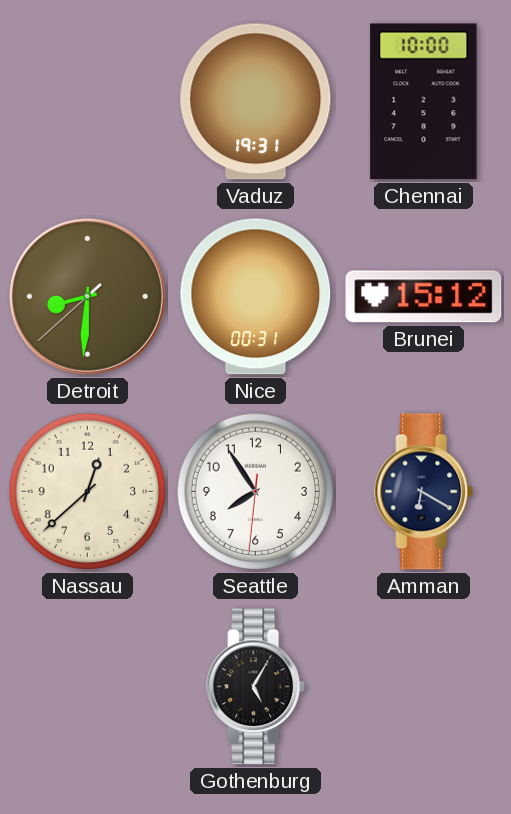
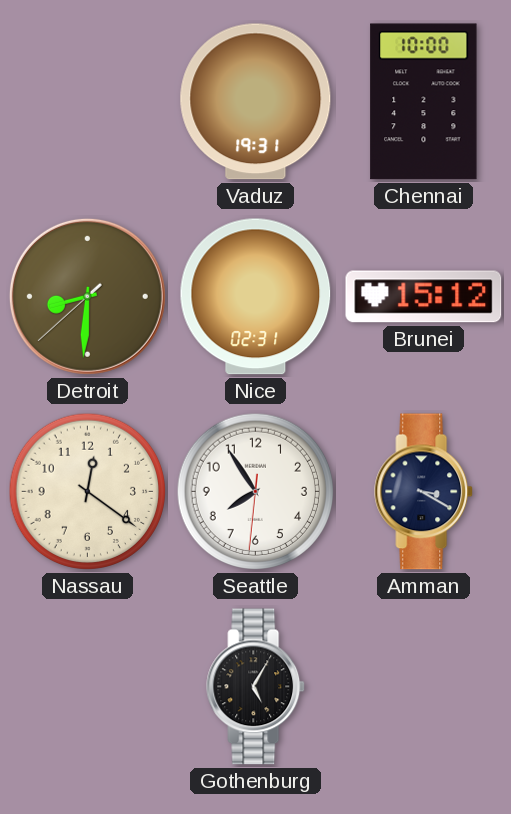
Nice: 00:31 -> 02:31
Nassau: 12:38 -> 12:21
Amman: 6:20 -> 3:20
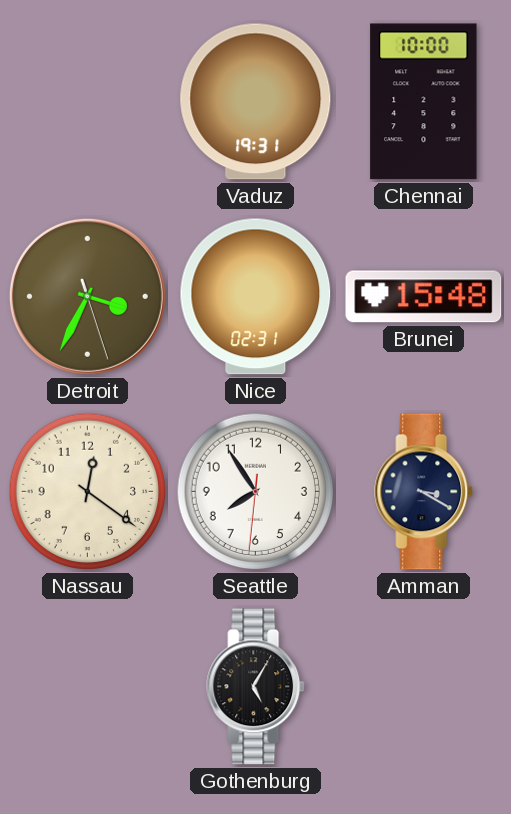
Detroit: 8:30 -> 3:34
Brunei: 15:12 -> 15:48
